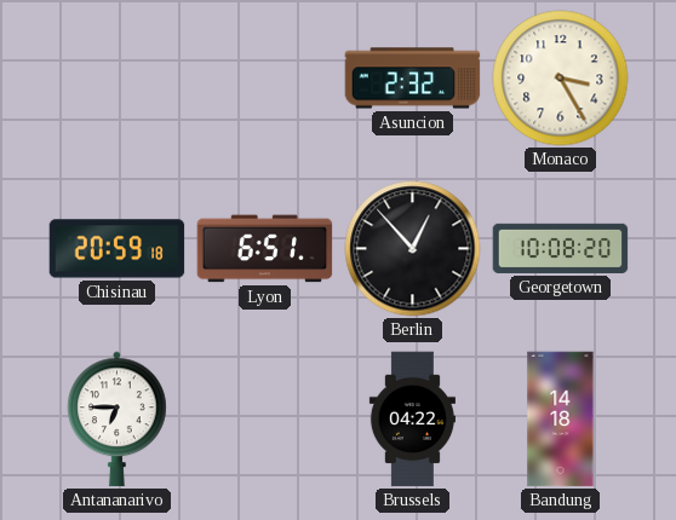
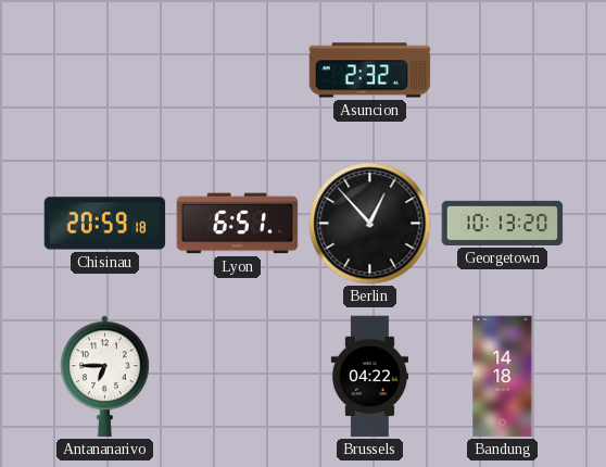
Monaco: 3:25 -> none
Georgetown: 10:08 -> 10:13
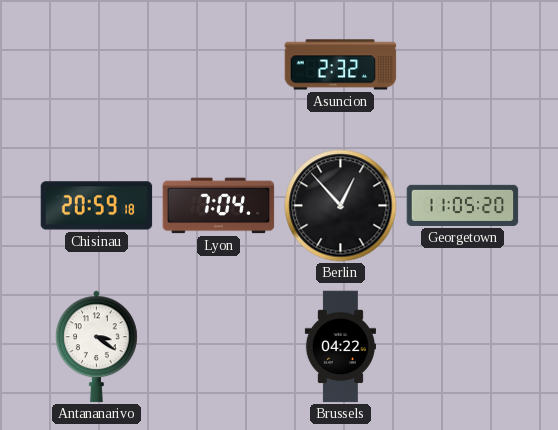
Lyon: 6:51 -> 7:04
Georgetown: 10:13 -> 11:05
Antananarivo: 6:45 -> 3:21
Bandung: 14:18 -> none
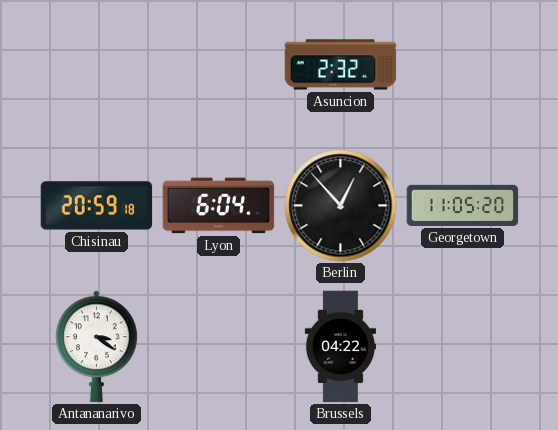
Lyon: 7:04 -> 6:04
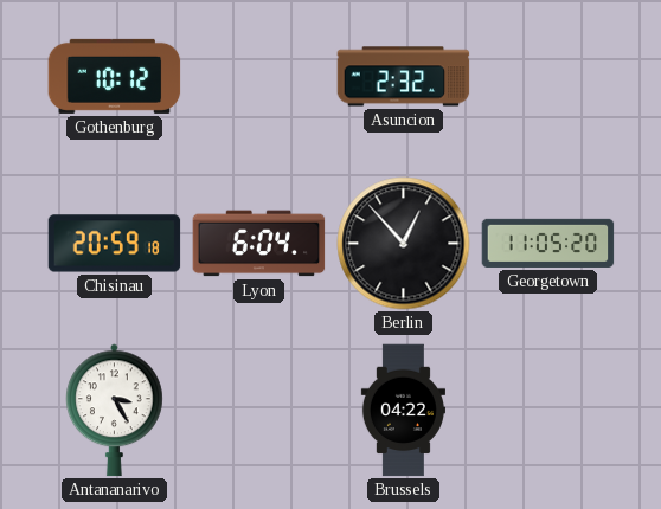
Gothenburg: none -> 10:12
Antananarivo: 3:21 -> 3:25
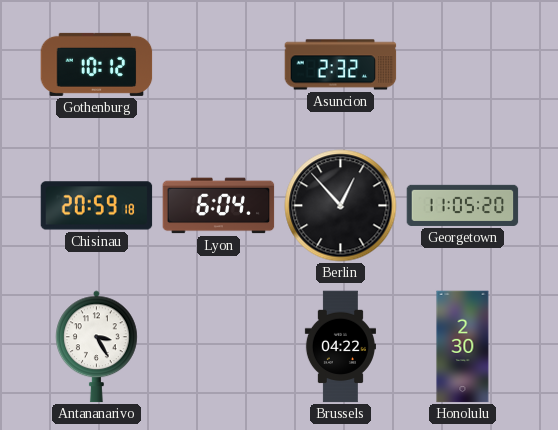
Honolulu: none -> 2:30
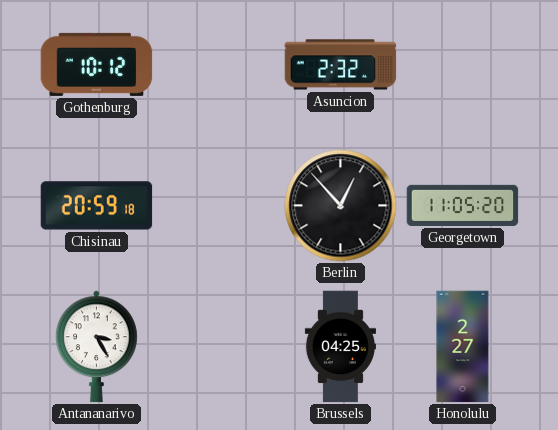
Lyon: 6:04 -> none
Brussels: 04:22 -> 04:25
Honolulu: 2:30 -> 2:27
